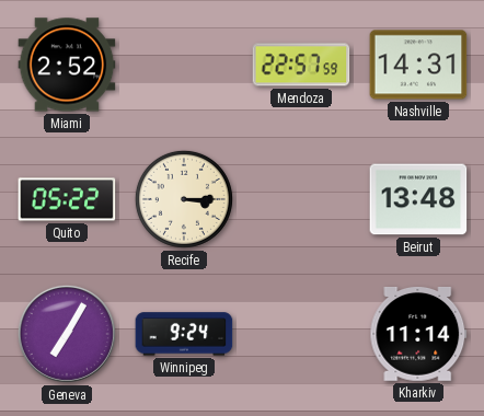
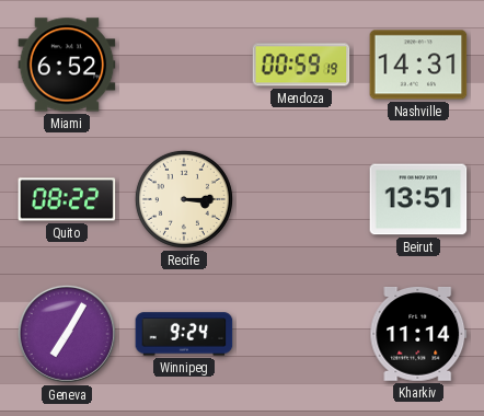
Miami: 2:52 -> 6:52
Mendoza: 22:57 -> 00:59
Quito: 05:22 -> 08:22
Beirut: 13:48 -> 13:51
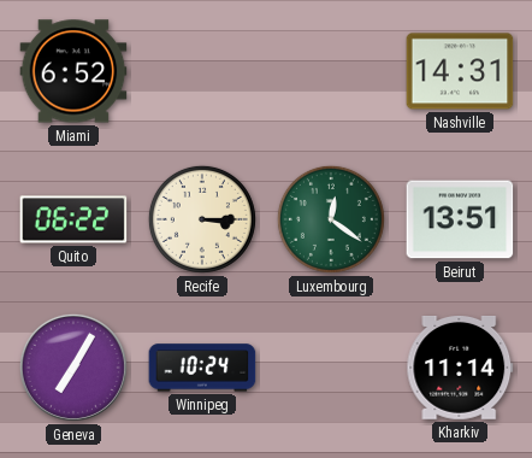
Mendoza: 00:59 -> none
Quito: 08:22 -> 06:22
Luxembourg: none -> 12:21
Winnipeg: 9:24 -> 10:24
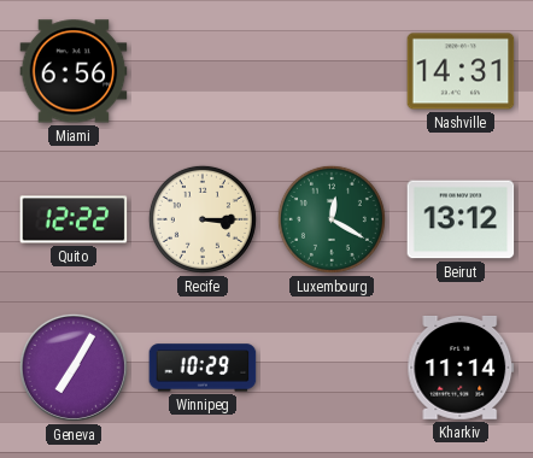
Miami: 6:52 -> 6:56
Quito: 06:22 -> 12:22
Luxembourg: 12:21 -> 12:20
Beirut: 13:51 -> 13:12
Winnipeg: 10:24 -> 10:29
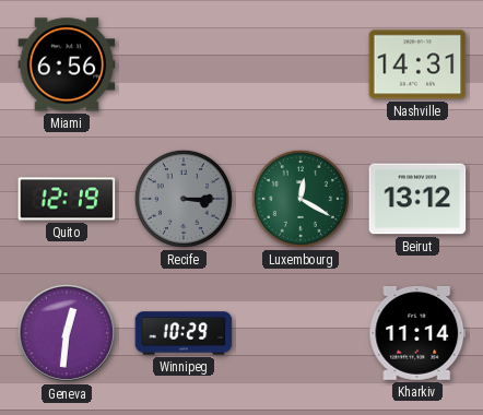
Quito: 12:22 -> 12:19
Recife dial: cream -> grey
Geneva: 7:05 -> 12:31
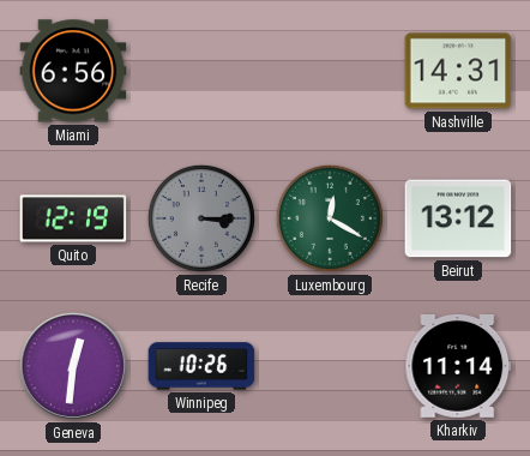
Winnipeg: 10:29 -> 10:26
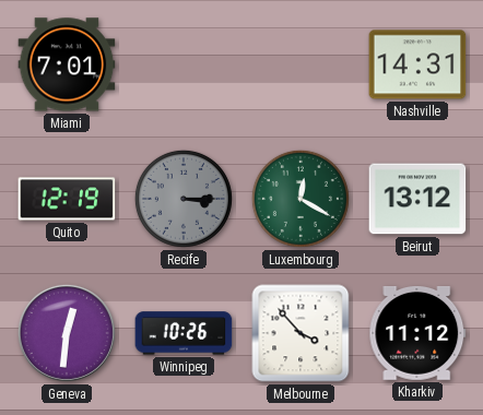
Miami: 6:56 -> 7:01
Melbourne: none -> 3:53
Kharkiv: 11:14 -> 11:12
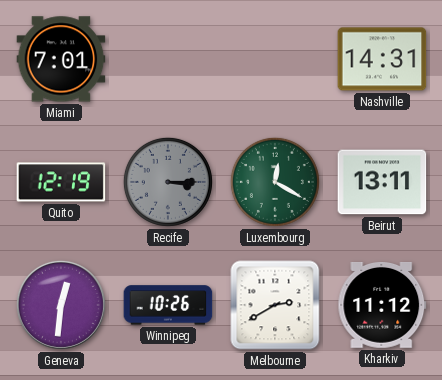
Beirut: 13:12 -> 13:11
Melbourne: 3:53 -> 2:40
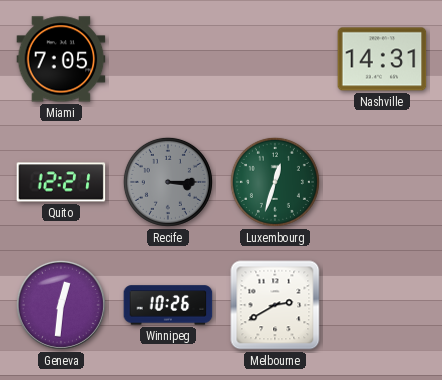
Miami: 7:01 -> 7:05
Quito: 12:19 -> 12:21
Luxembourg: 12:20 -> 12:33
Beirut: 13:11 -> none
Kharkiv: 11:12 -> none
